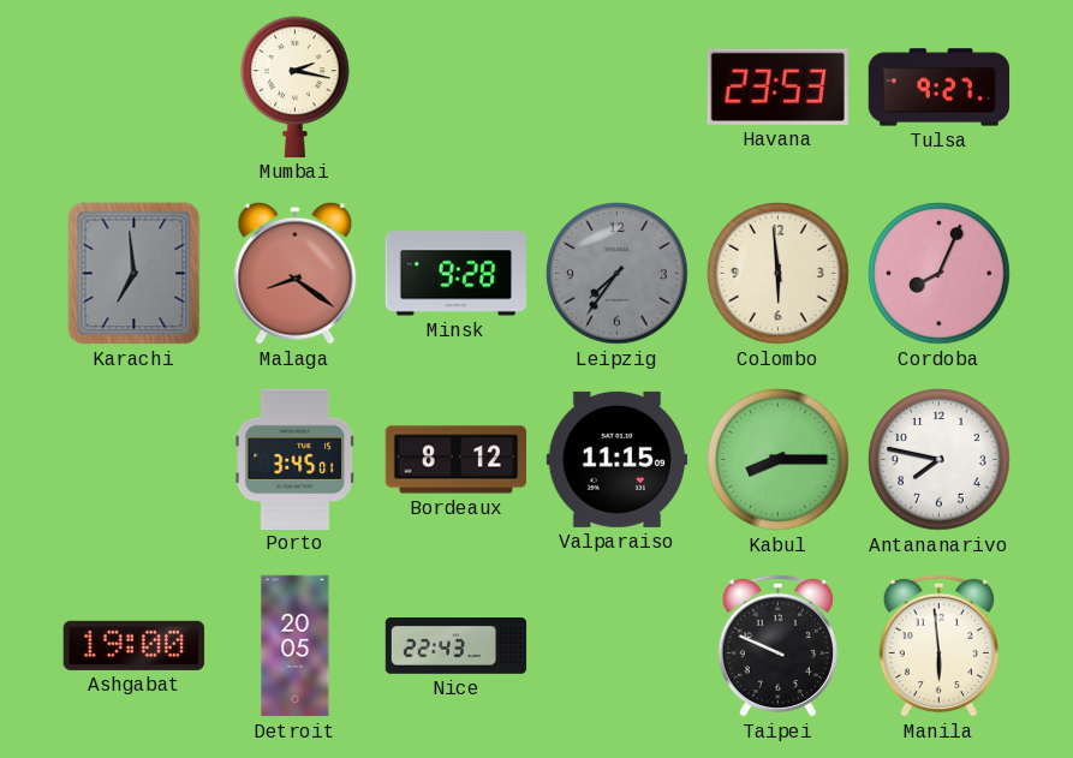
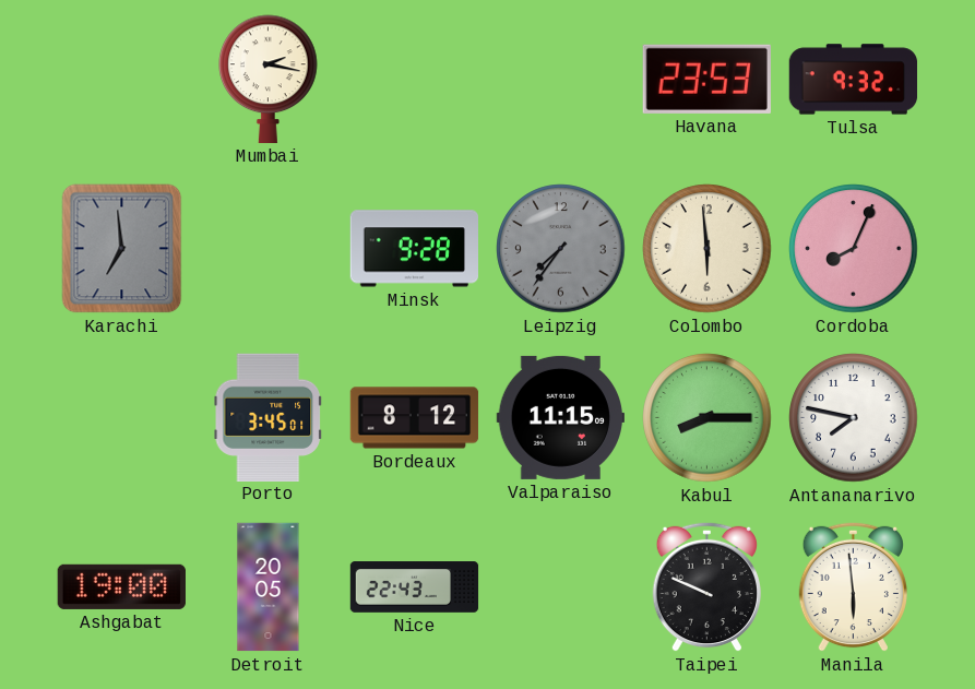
Tulsa: 9:27 -> 9:32
Malaga: 8:21 -> none
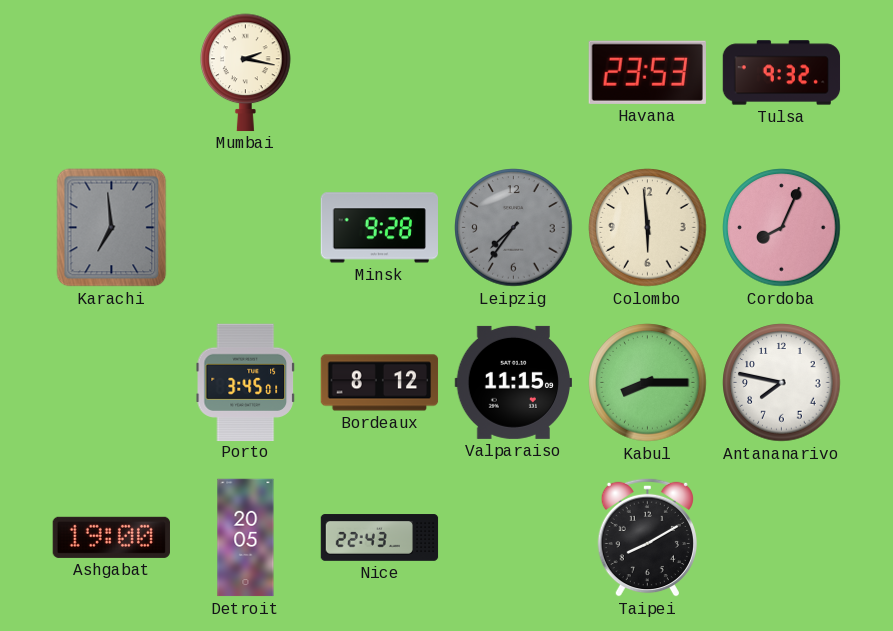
Taipei: 9:49 -> 8:10
Manila: 5:59 -> none
